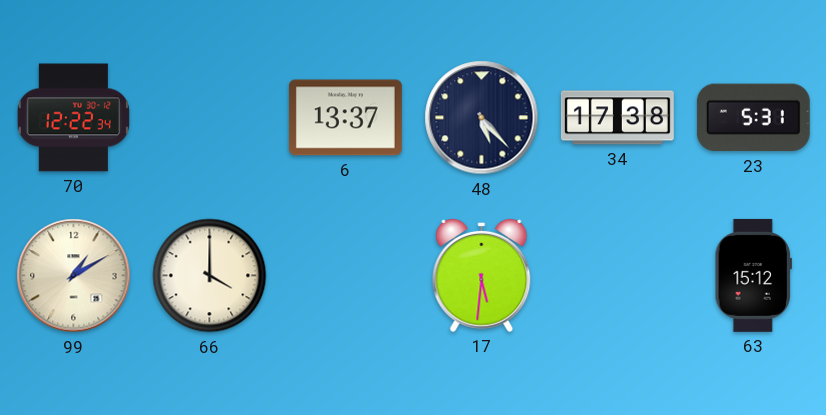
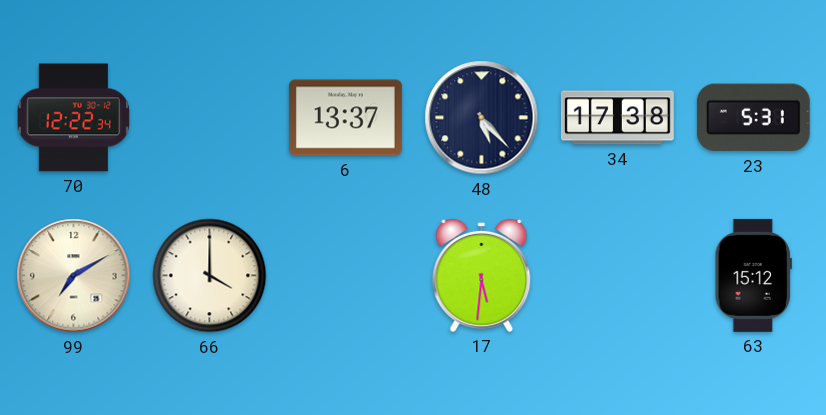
99: 1:10 -> 7:10
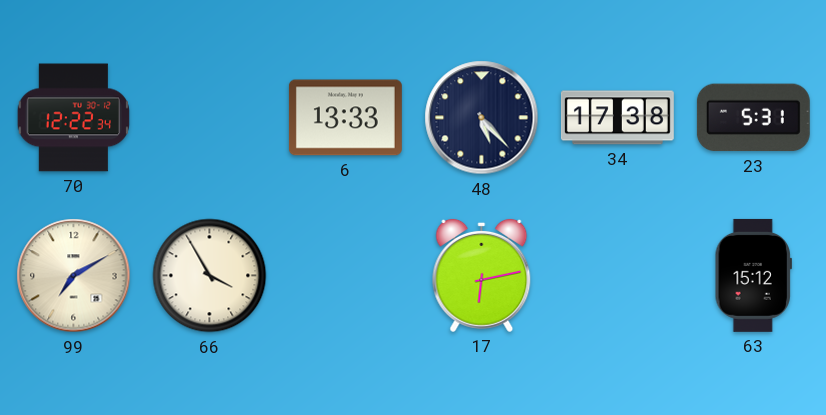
6: 13:37 -> 13:33
66: 4:00 -> 3:55
17: 5:31 -> 6:13
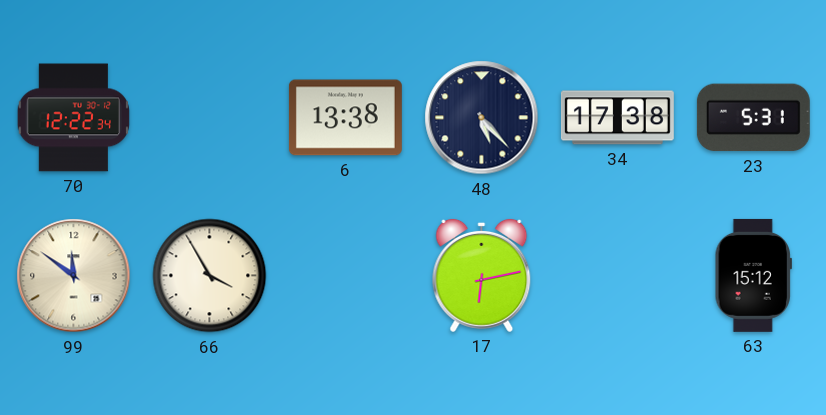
6: 13:33 -> 13:38
99: 7:10 -> 11:51
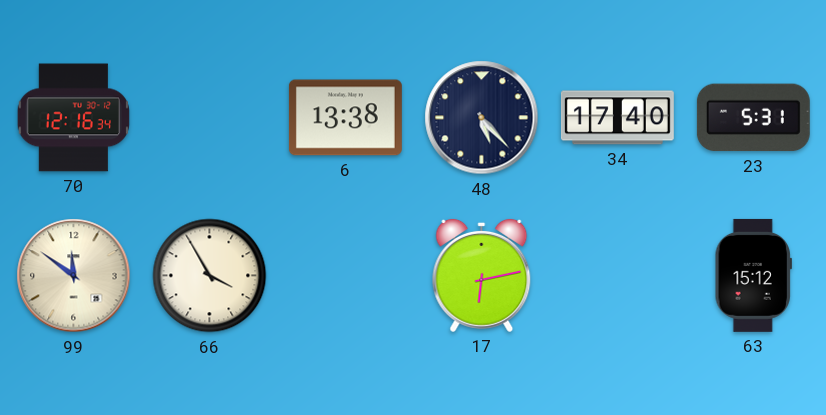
70: 12:22 -> 12:16
34: 17:38 -> 17:40
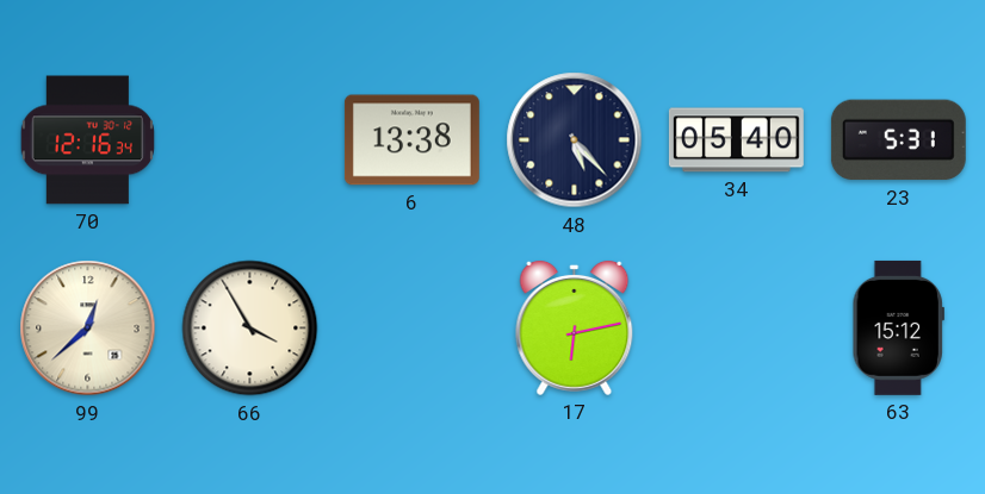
34: 17:40 -> 05:40
99: 11:51 -> 12:38
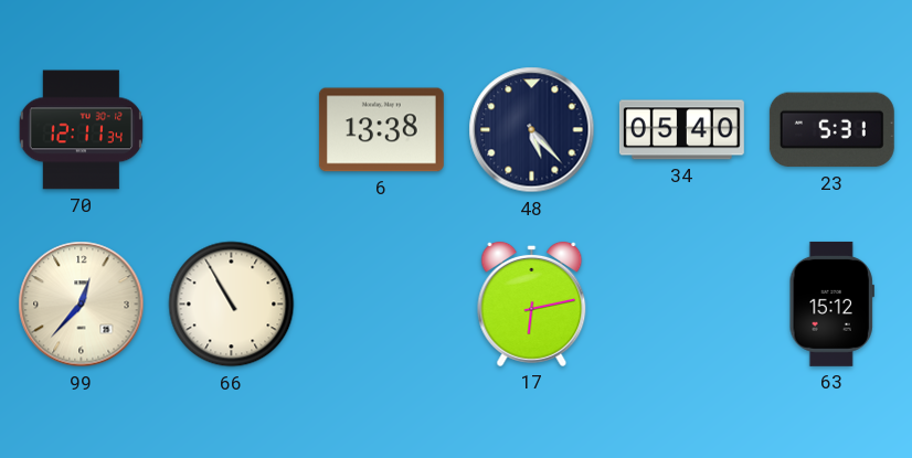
70: 12:16 -> 12:11
99: 12:38 -> 12:37
66: 3:55 -> 10:55
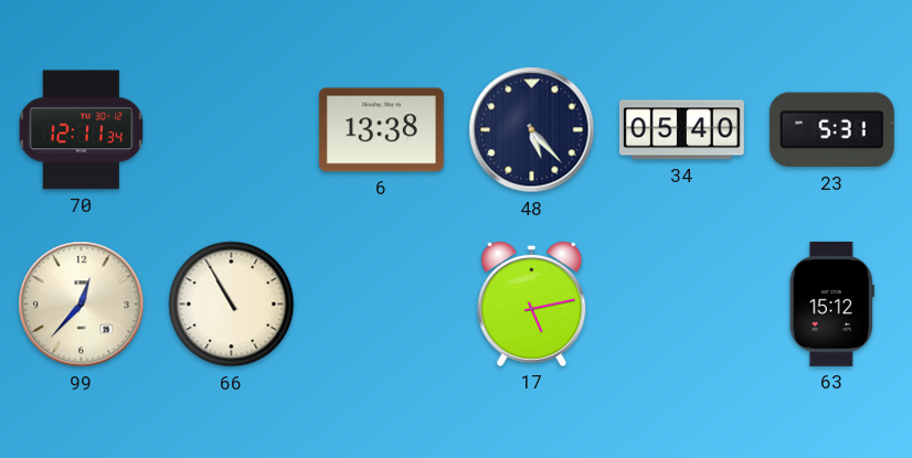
17: 6:13 -> 5:13
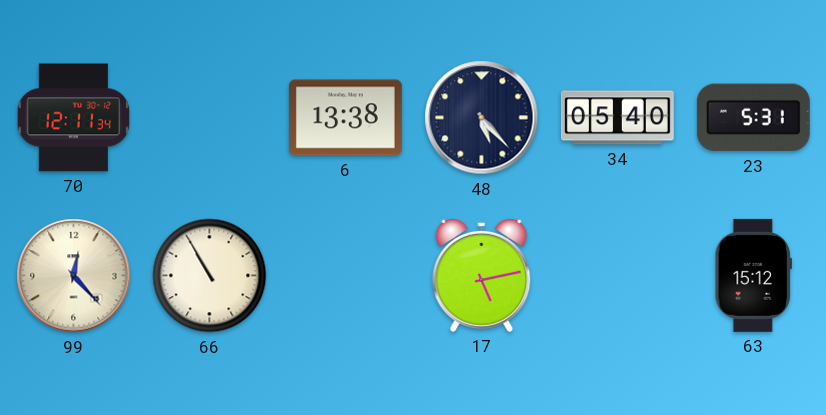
99: 12:37 -> 12:23
